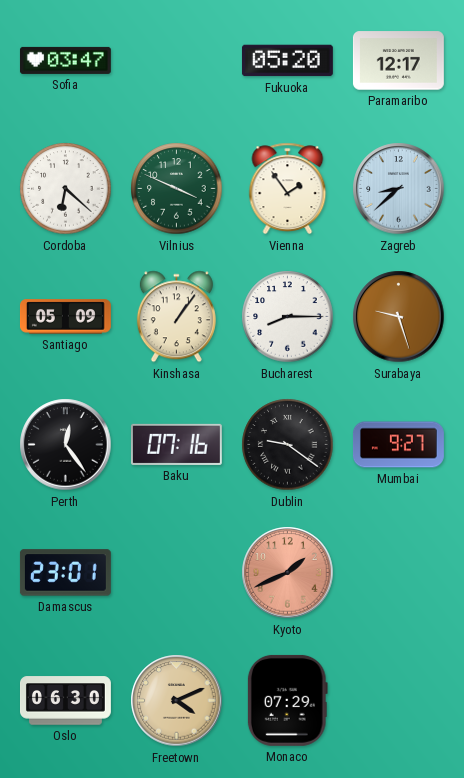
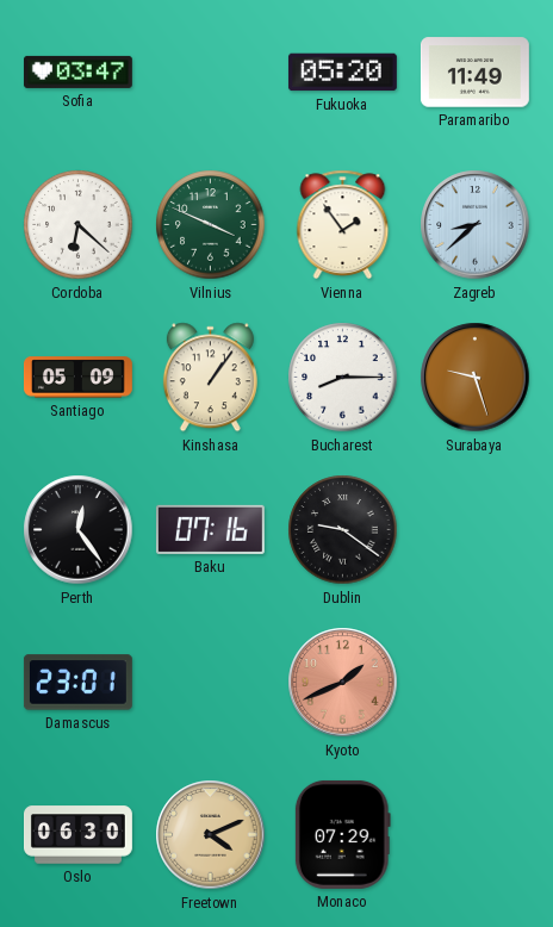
Paramaribo: 12:17 -> 11:49
Mumbai: 9:27 -> none
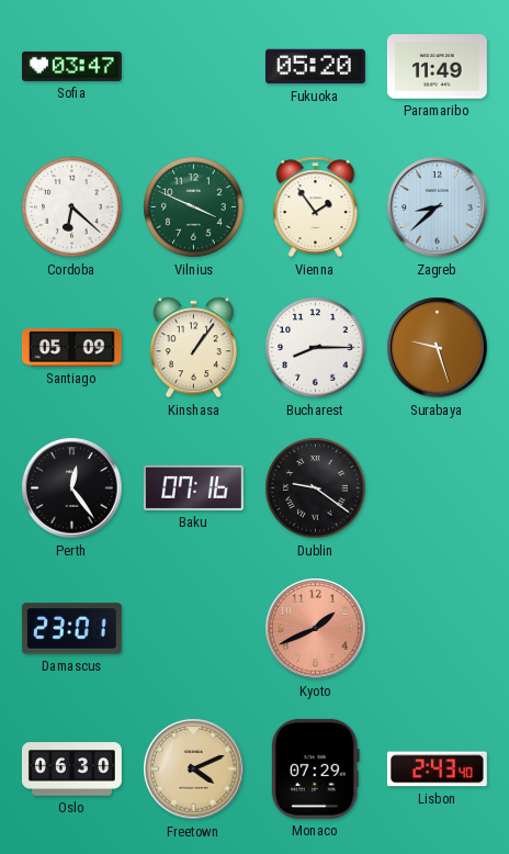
Lisbon: none -> 2:43
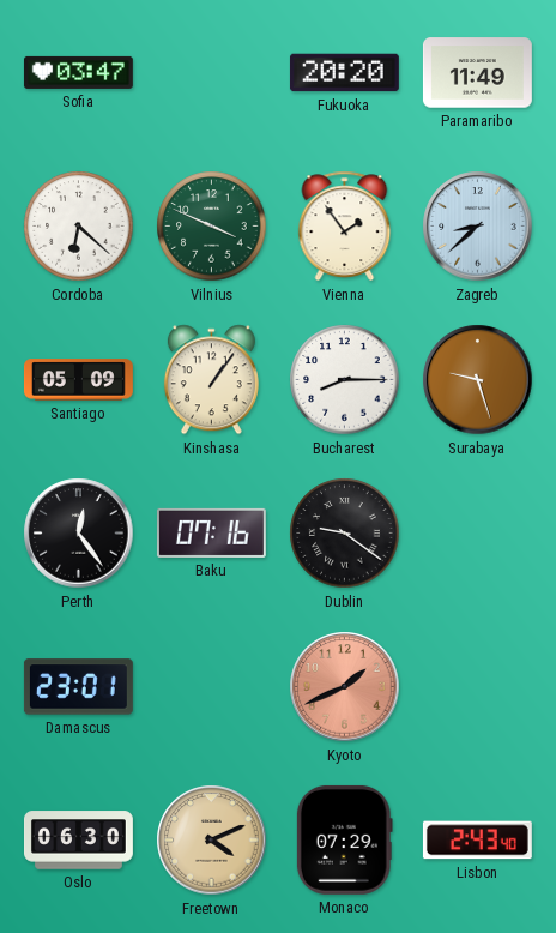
Fukuoka: 05:20 -> 20:20
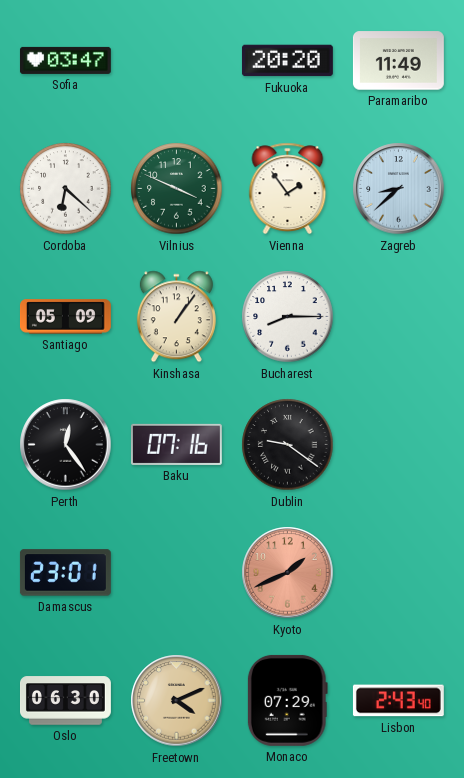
Surabaya: 9:27 -> none
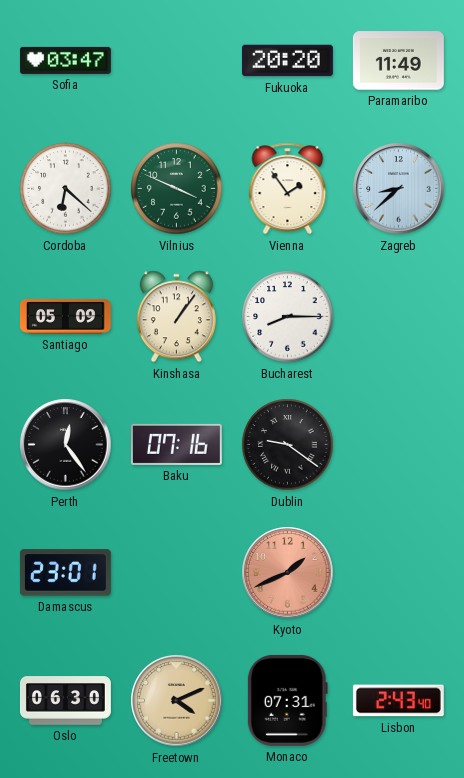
Monaco: 07:29 -> 07:31
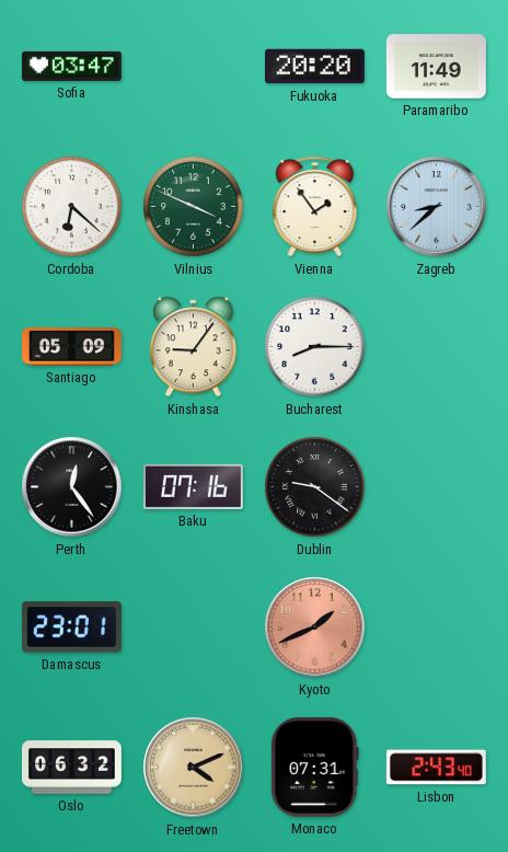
Kinshasa: 1:06 -> 9:06
Oslo: 06:30 -> 06:32
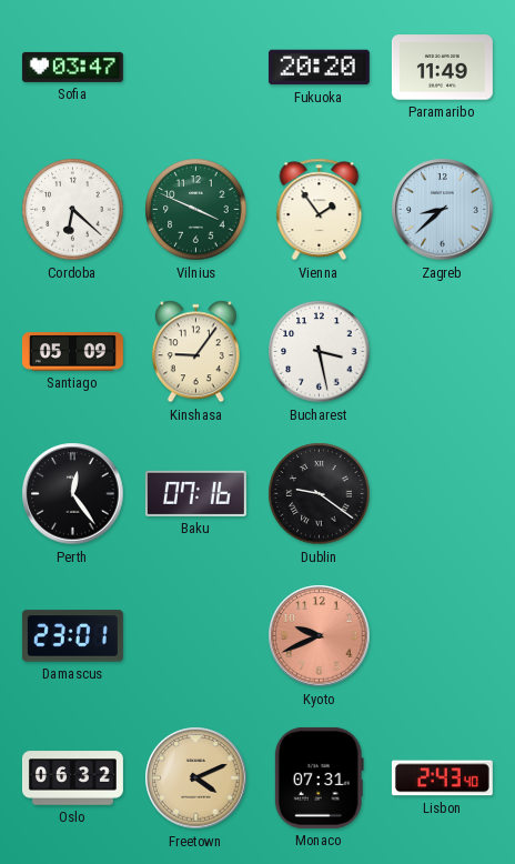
Bucharest: 8:15 -> 3:28
Kyoto: 1:41 -> 9:41
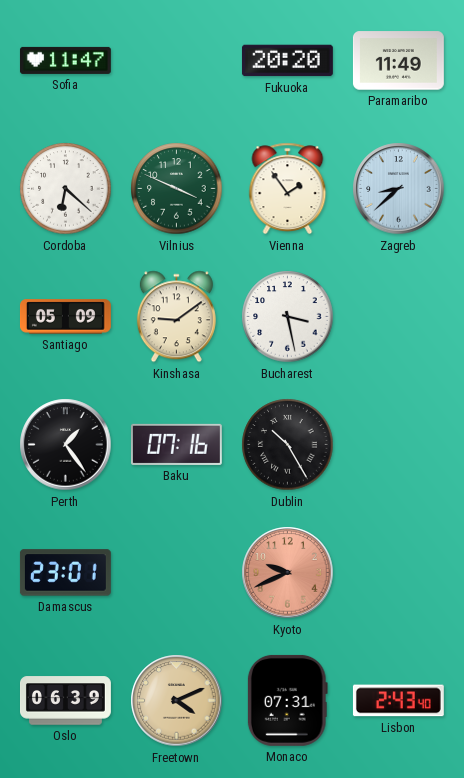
Sofia: 03:47 -> 11:47
Kinshasa: 9:06 -> 9:09
Perth: 12:24 -> 1:24
Dublin: 9:21 -> 10:25
Oslo: 06:32 -> 06:39
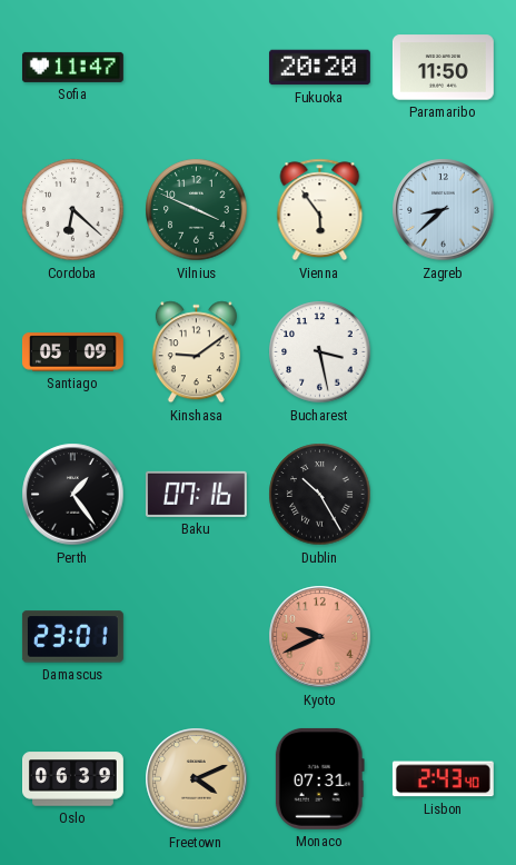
Paramaribo: 11:49 -> 11:50
Vienna: 1:54 -> 5:54
